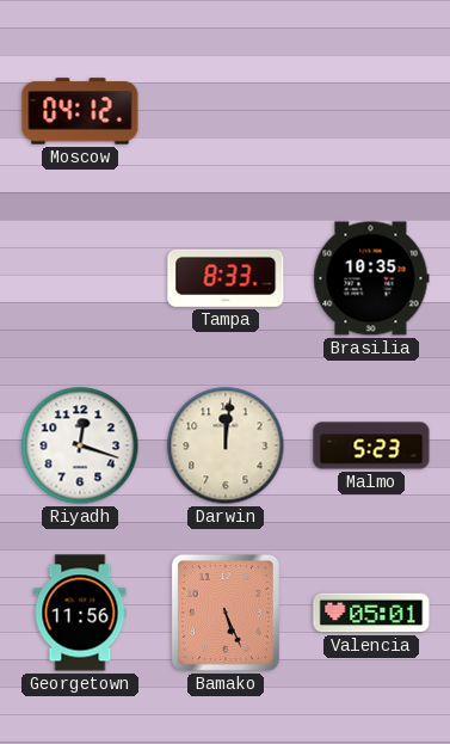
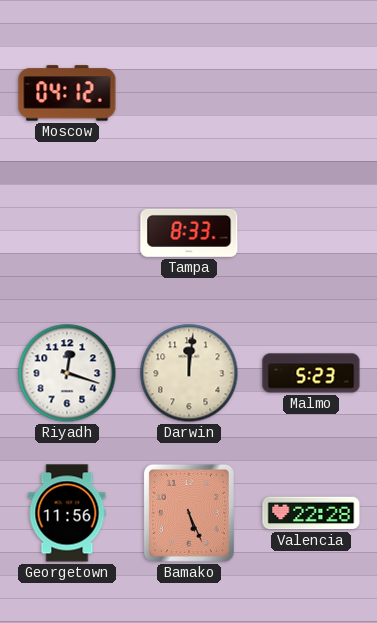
Brasilia: 10:35 -> none
Valencia: 05:01 -> 22:28
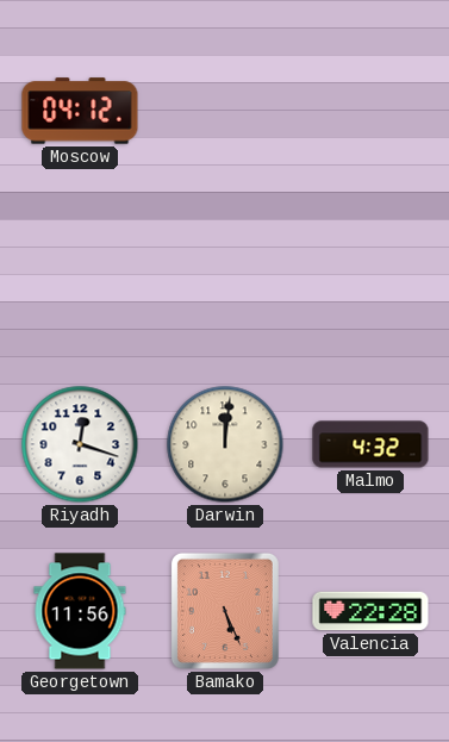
Tampa: 8:33 -> none
Malmo: 5:23 -> 4:32
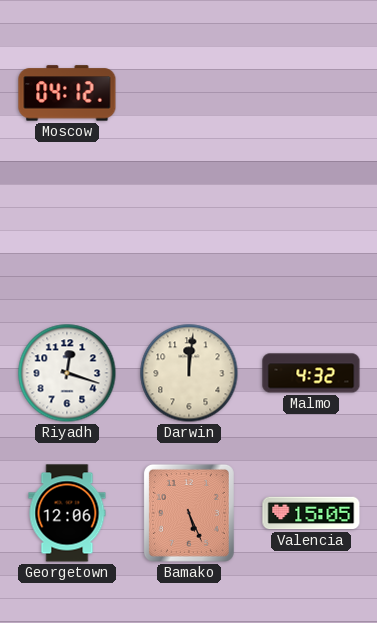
Georgetown: 11:56 -> 12:06
Valencia: 22:28 -> 15:05
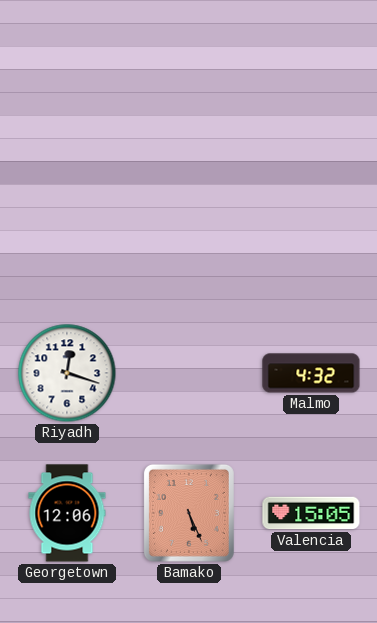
Moscow: 04:12 -> none
Darwin: 12:01 -> none
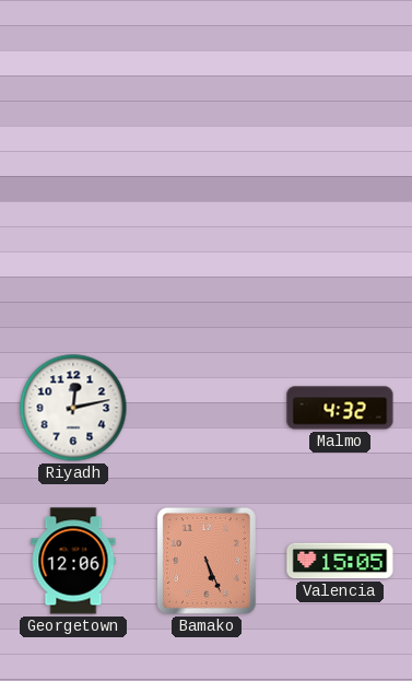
Riyadh: 12:18 -> 12:13
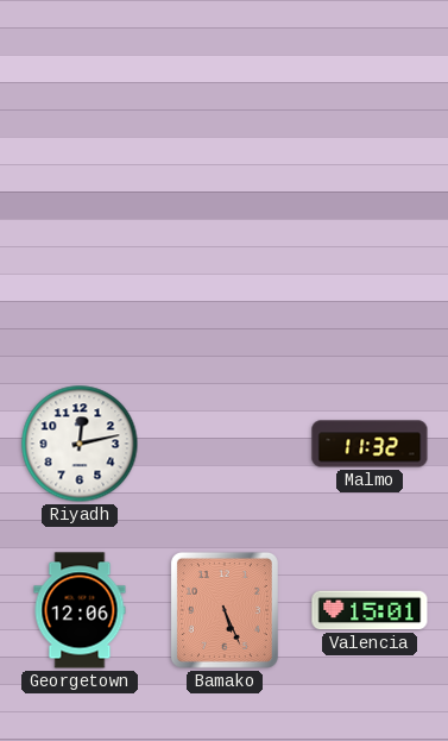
Malmo: 4:32 -> 11:32
Valencia: 15:05 -> 15:01
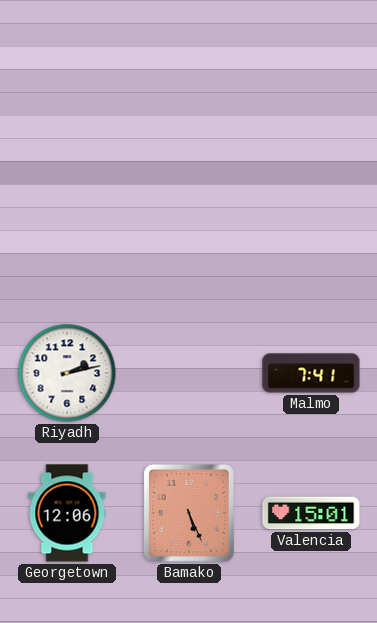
Riyadh: 12:13 -> 2:13
Malmo: 11:32 -> 7:41
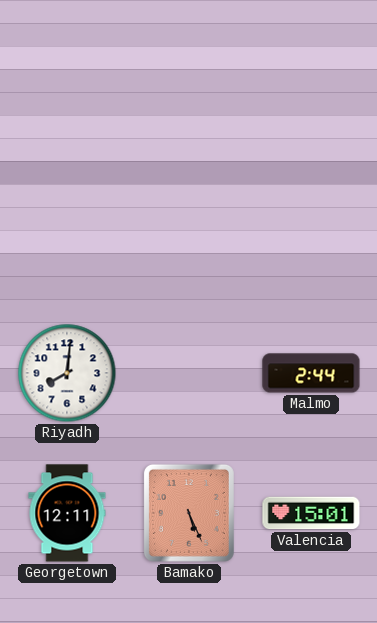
Riyadh: 2:13 -> 8:01
Malmo: 7:41 -> 2:44
Georgetown: 12:06 -> 12:11
